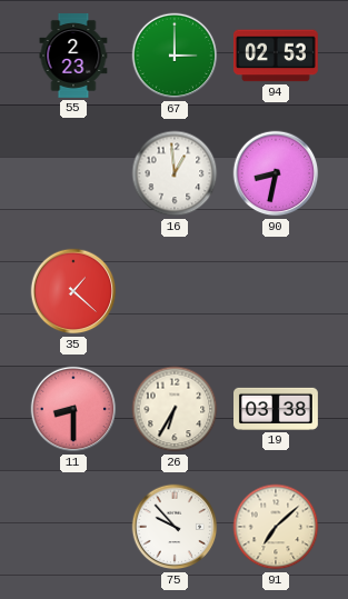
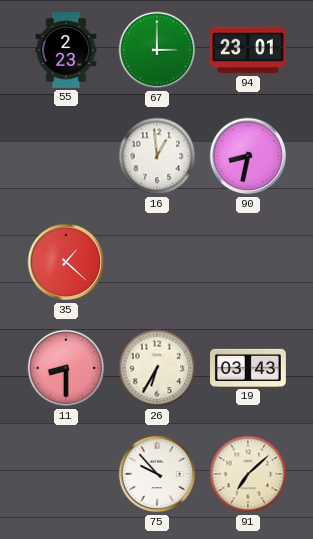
94: 02:53 -> 23:01
19: 03:38 -> 03:43
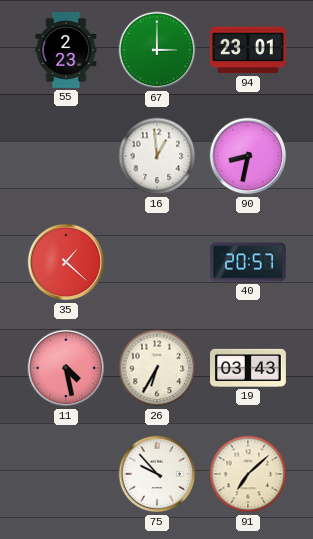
40: none -> 20:57
11: 8:30 -> 4:28
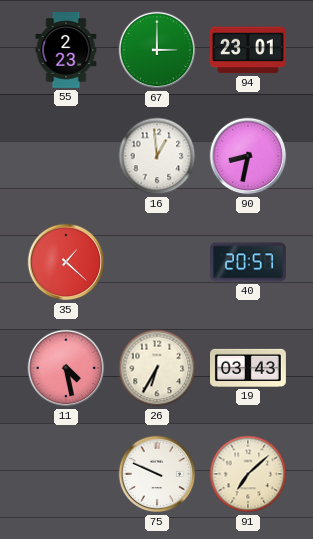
75: 9:53 -> 9:49
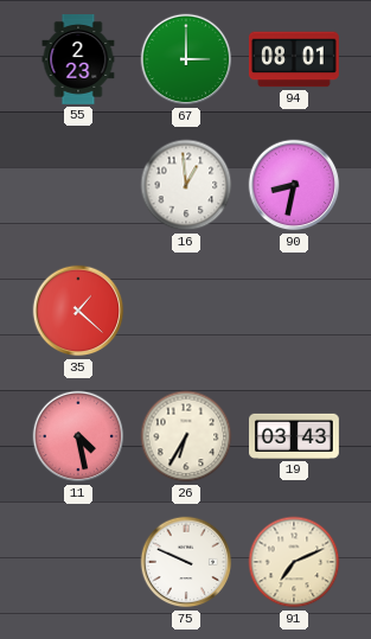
94: 23:01 -> 08:01
40: 20:57 -> none
91: 7:08 -> 7:11
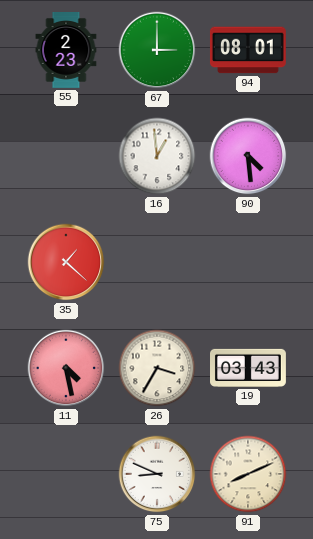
90: 8:32 -> 4:29
26: 6:35 -> 3:35
75: 9:49 -> 8:49
91: 7:11 -> 8:11
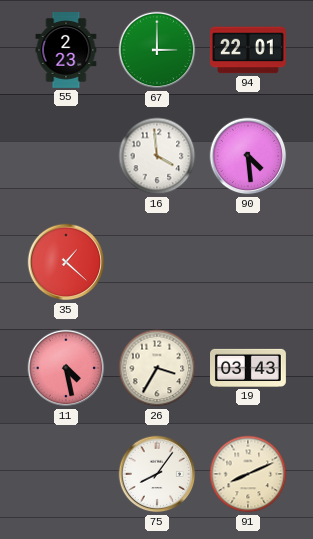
94: 08:01 -> 22:01
16: 12:59 -> 3:59
75: 8:49 -> 8:06
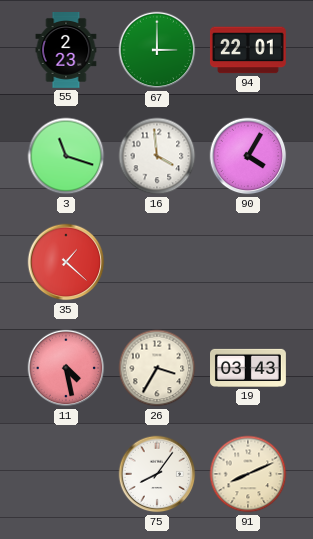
3: none -> 11:18
90: 4:29 -> 4:05
